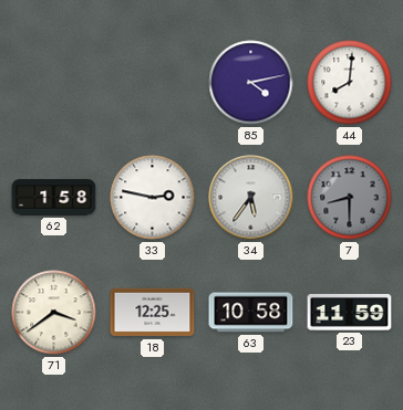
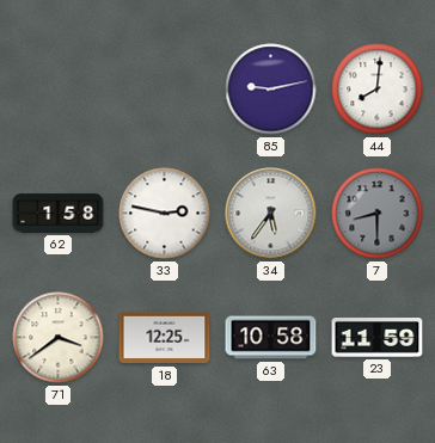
85: 4:13 -> 9:13
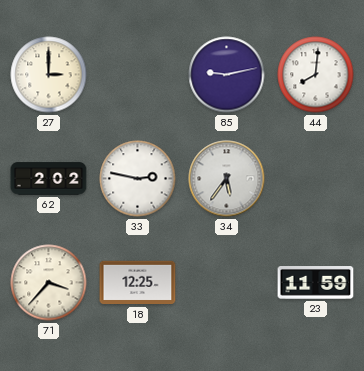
27: none -> 3:00
62: 1:58 -> 2:02
7: 8:30 -> none
71: 3:39 -> 3:37
63: 10:58 -> none
